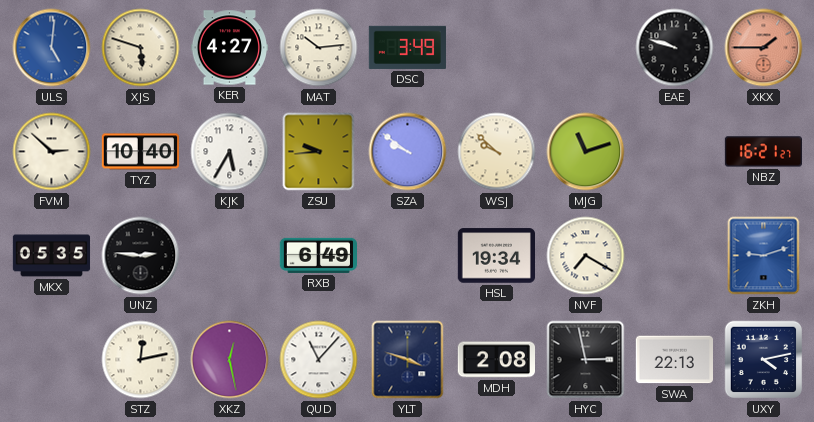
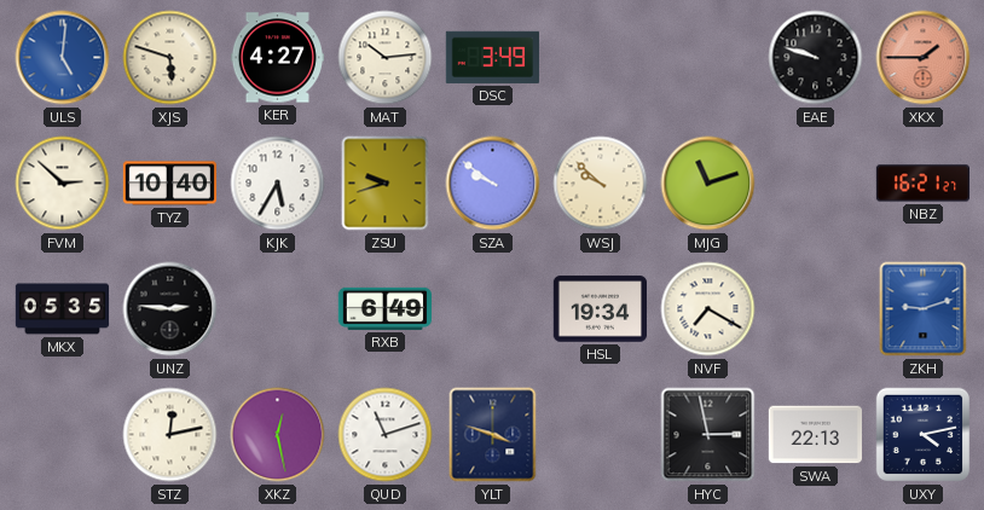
ZSU: 9:44 -> 9:42
QUD: 11:07 -> 11:12
MDH: 2:08 -> none
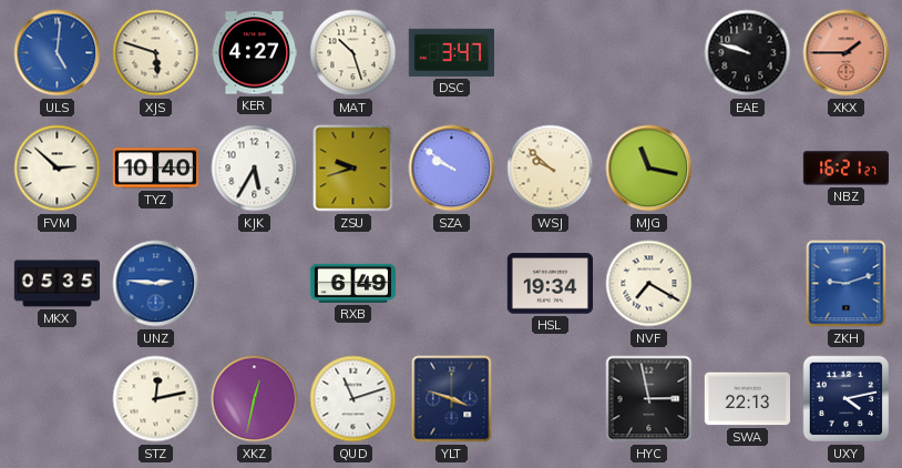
MAT: 10:14 -> 10:27
DSC: 3:49 -> 3:47
MJG: 11:12 -> 11:17
UNZ dial: black -> blue
XKZ: 12:28 -> 12:32
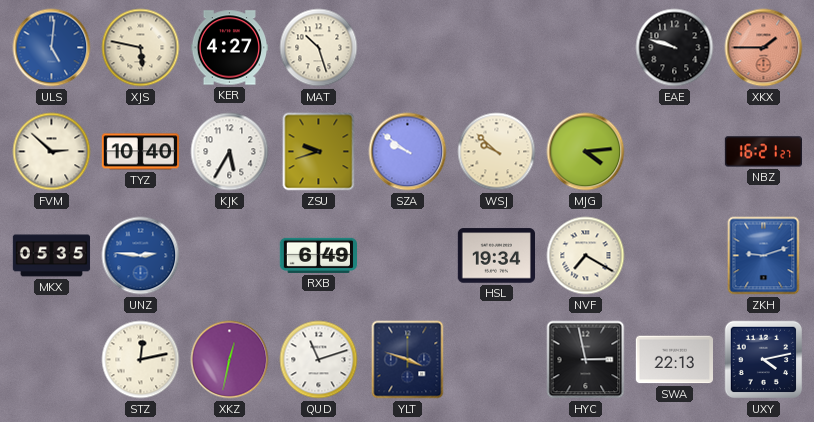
XJS: 5:48 -> 5:47
DSC: 3:47 -> none
MJG: 11:17 -> 4:14
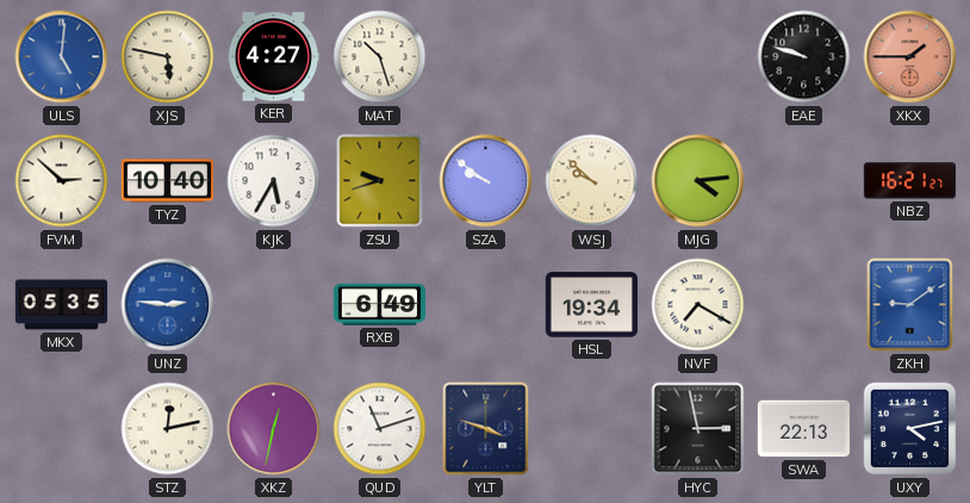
ZKH: 9:12 -> 9:09
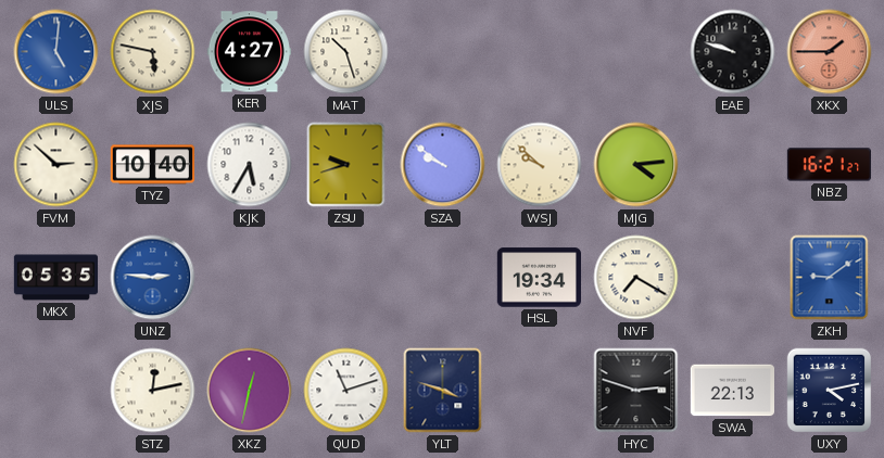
RXB: 6:49 -> none
HYC: 2:58 -> 2:48
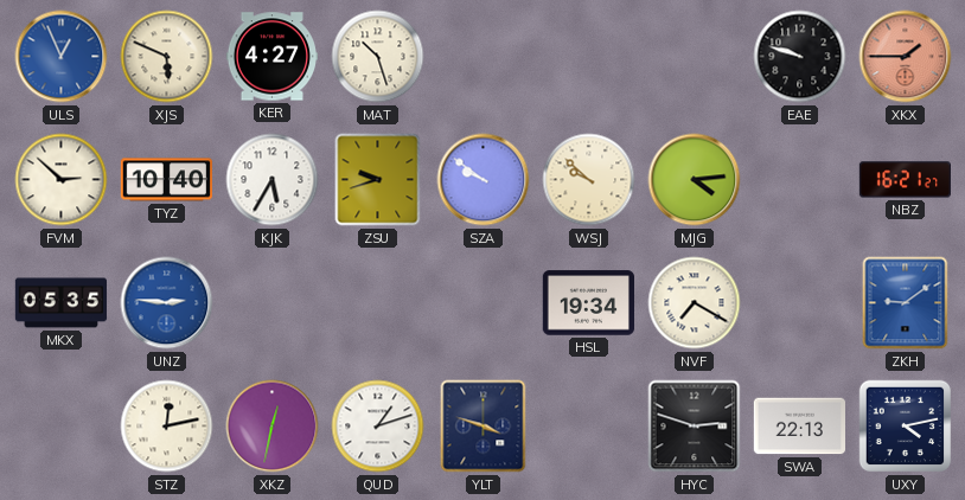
ULS: 5:01 -> 12:56
XJS: 5:47 -> 5:49
QUD: 11:12 -> 1:12
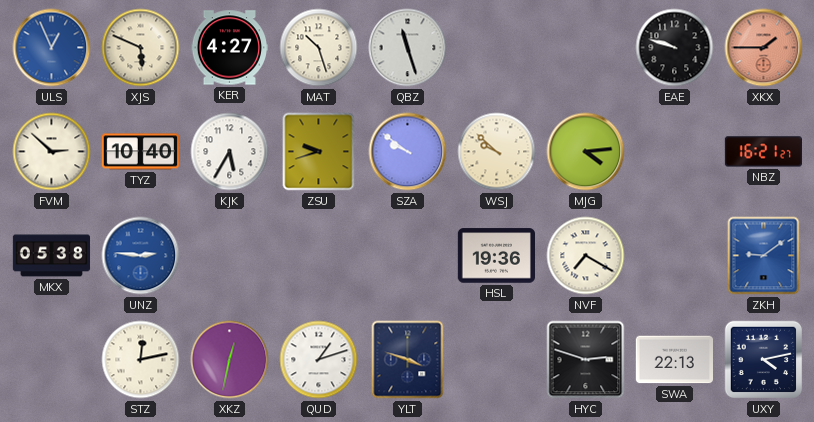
QBZ: none -> 11:27
MKX: 05:35 -> 05:38
HSL: 19:34 -> 19:36
